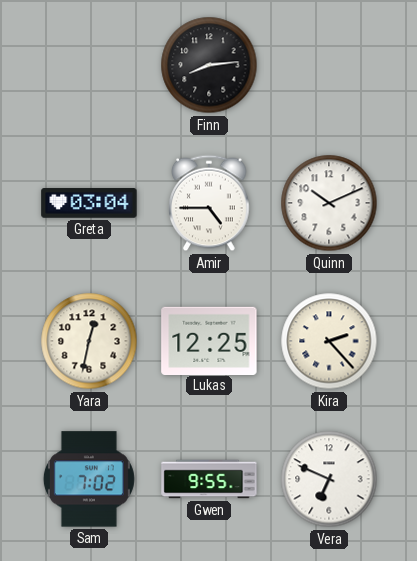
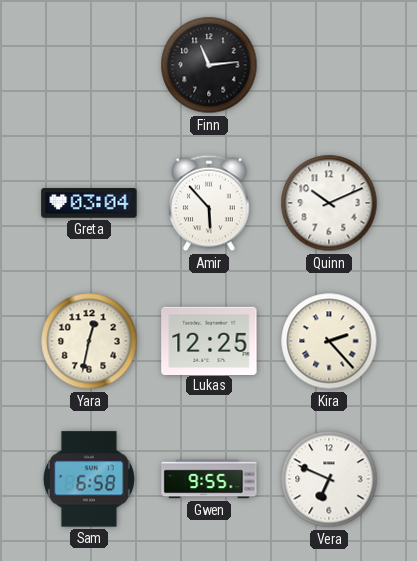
Finn: 8:14 -> 11:14
Amir: 4:45 -> 5:53
Sam: 7:02 -> 6:58
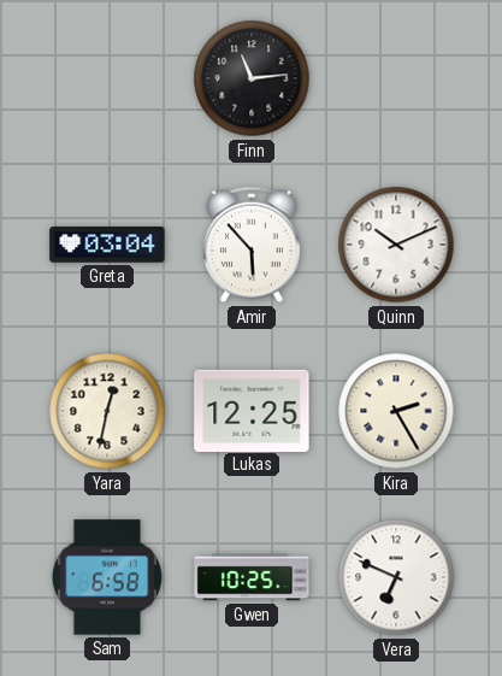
Kira: 2:23 -> 2:25
Gwen: 9:55 -> 10:25
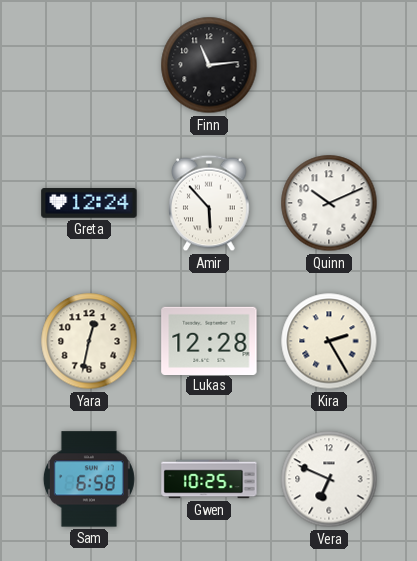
Greta: 03:04 -> 12:24
Lukas: 12:25 -> 12:28
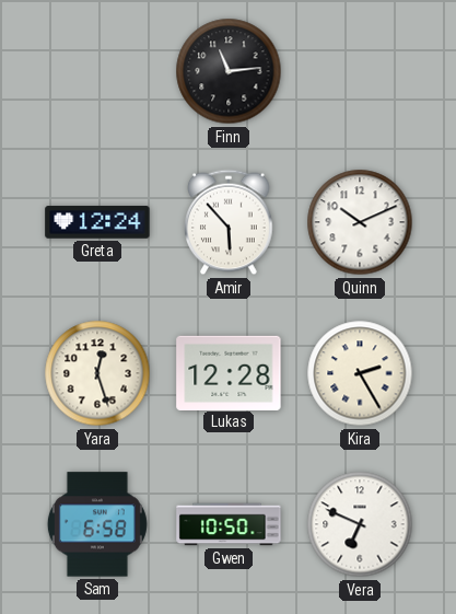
Yara: 12:32 -> 12:27
Gwen: 10:25 -> 10:50
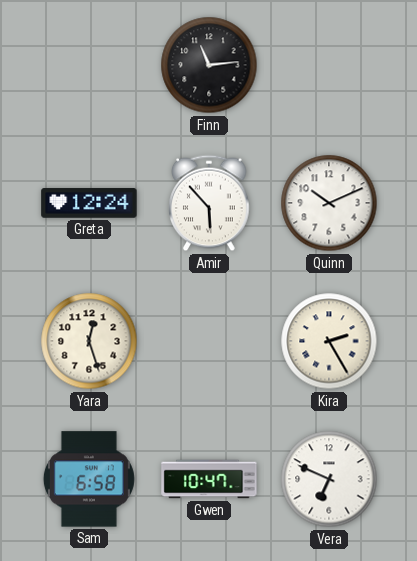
Lukas: 12:28 -> none
Gwen: 10:50 -> 10:47
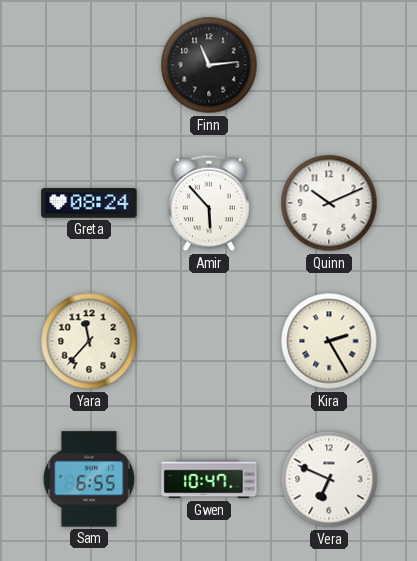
Greta: 12:24 -> 08:24
Yara: 12:27 -> 11:37
Sam: 6:58 -> 6:55
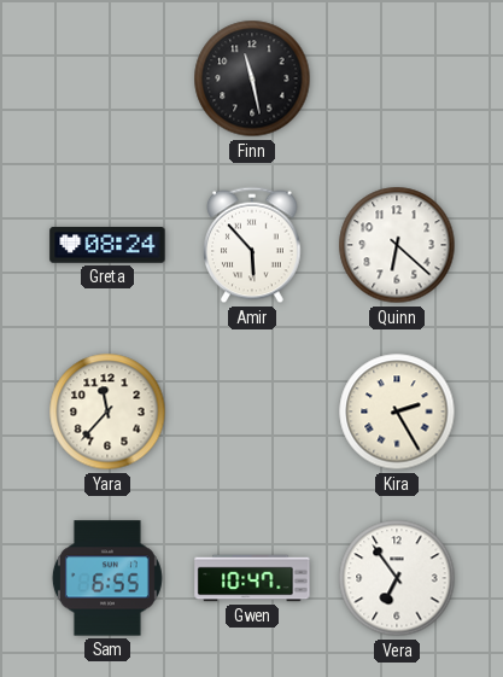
Finn: 11:14 -> 11:28
Quinn: 10:11 -> 6:22
Vera: 6:49 -> 6:54
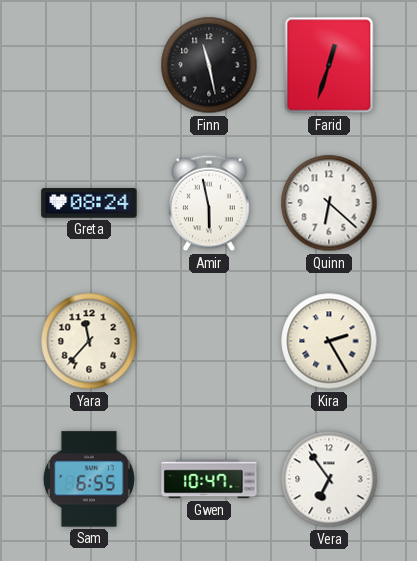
Farid: none -> 12:33
Amir: 5:53 -> 5:58
